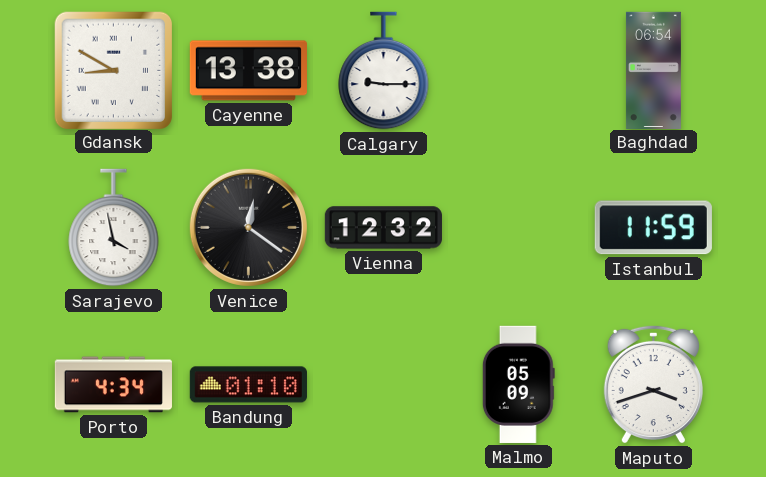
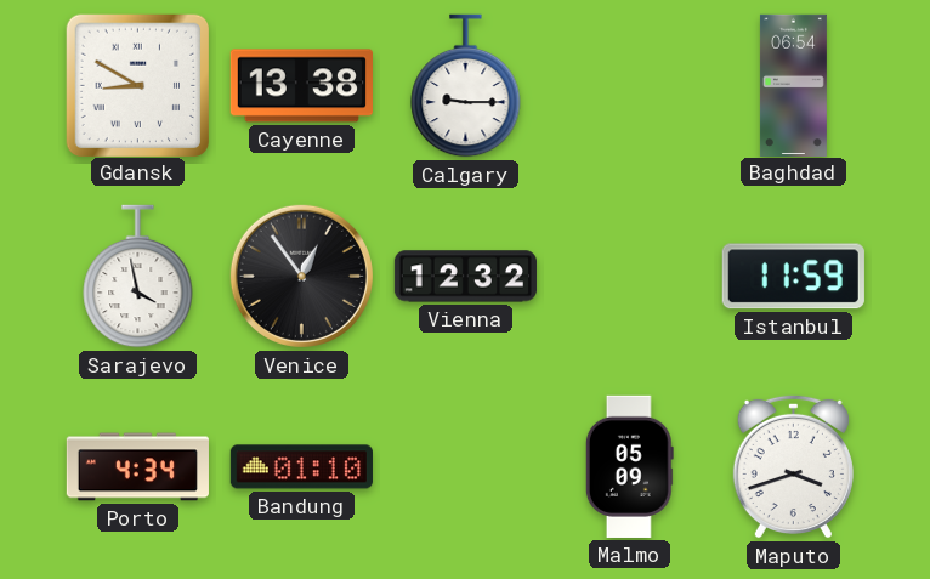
Venice: 12:21 -> 12:54
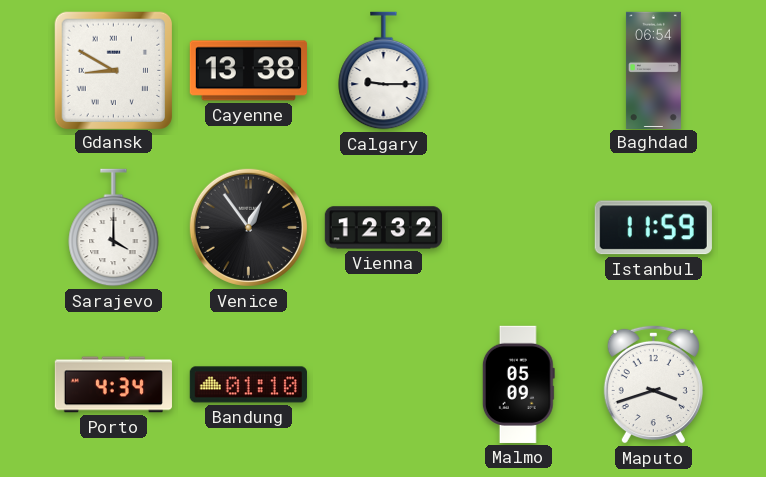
Sarajevo: 3:58 -> 4:00
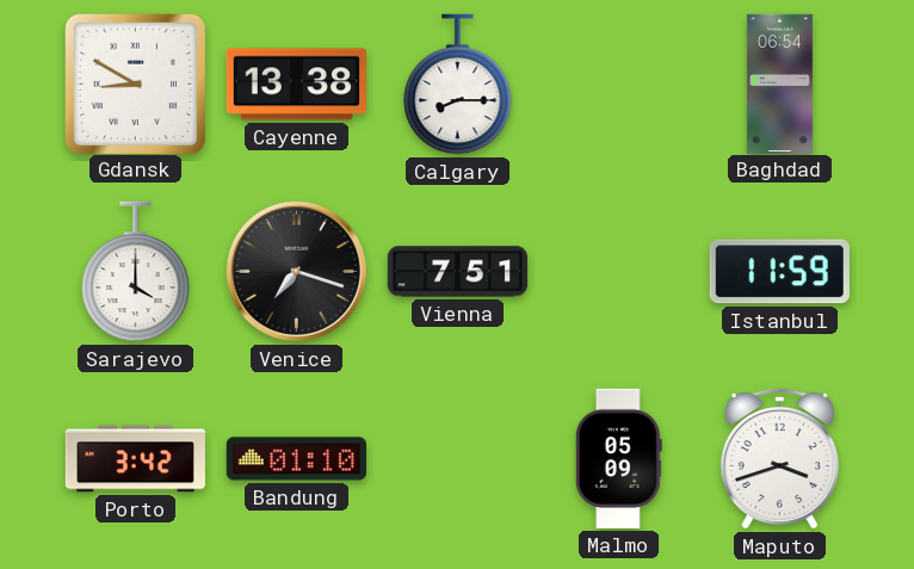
Calgary: 9:15 -> 8:15
Venice: 12:54 -> 7:18
Vienna: 12:32 -> 7:51
Porto: 4:34 -> 3:42
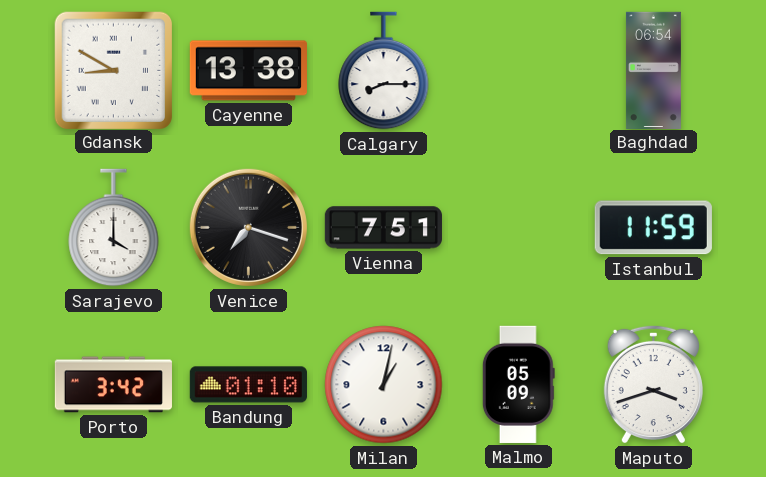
Milan: none -> 1:02
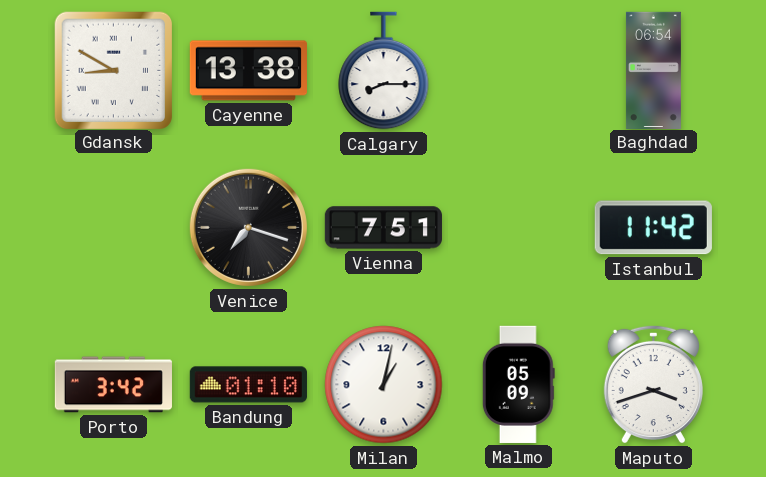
Sarajevo: 4:00 -> none
Istanbul: 11:59 -> 11:42
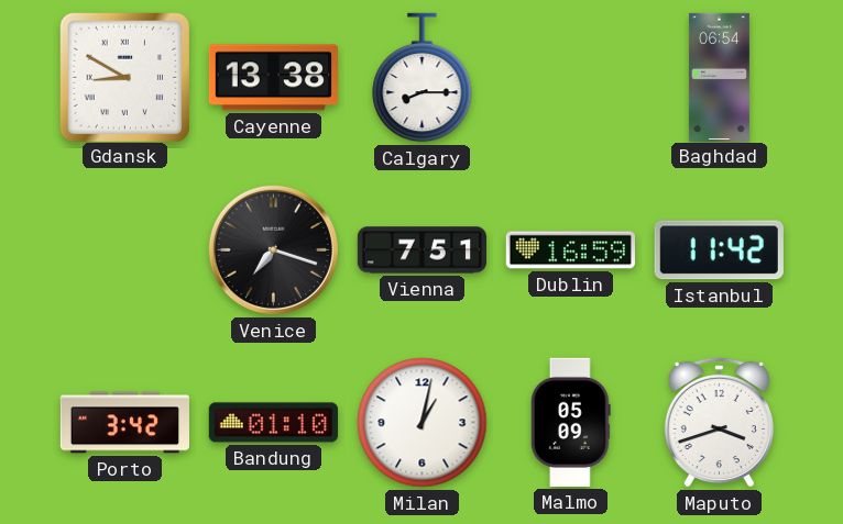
Dublin: none -> 16:59
